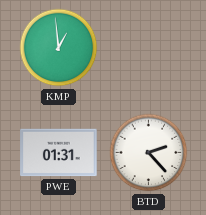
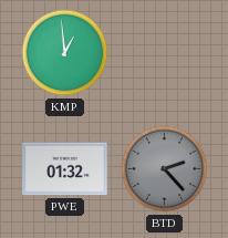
PWE: 01:31 -> 01:32
BTD dial: white -> grey
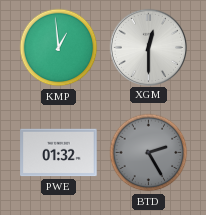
XGM: none -> 12:30
BTD: 2:23 -> 2:25
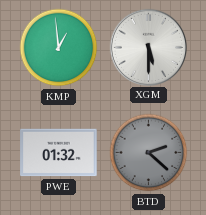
XGM: 12:30 -> 5:30
BTD: 2:25 -> 2:22
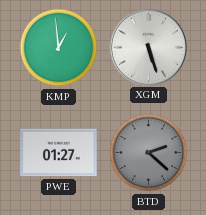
XGM: 5:30 -> 5:27
PWE: 01:32 -> 01:27
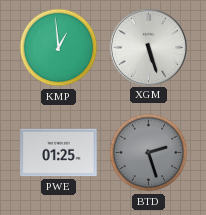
PWE: 01:27 -> 01:25
BTD: 2:22 -> 2:27
